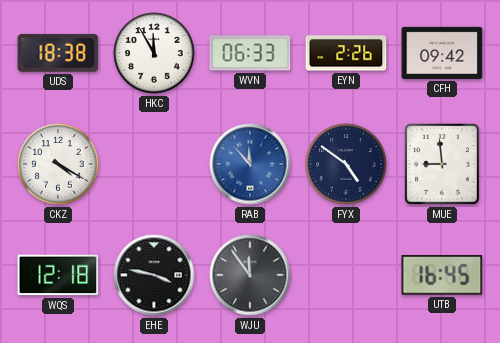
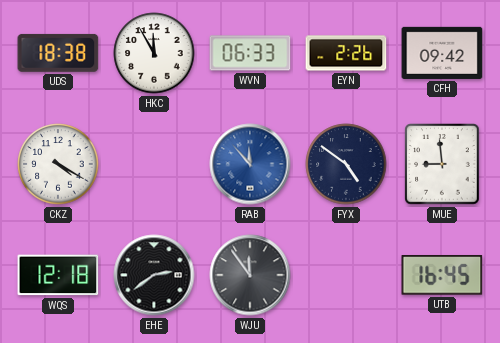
EHE: 3:47 -> 2:39
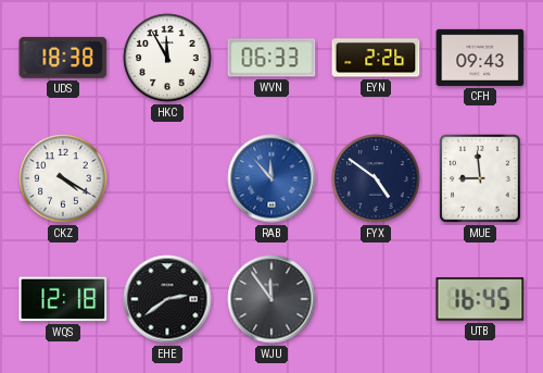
CFH: 09:42 -> 09:43
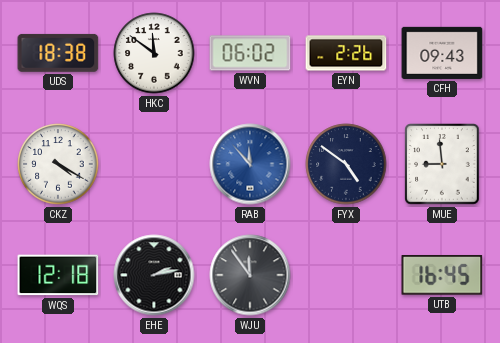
HKC: 11:55 -> 11:51
WVN: 06:33 -> 06:02
EHE: 2:39 -> 2:13
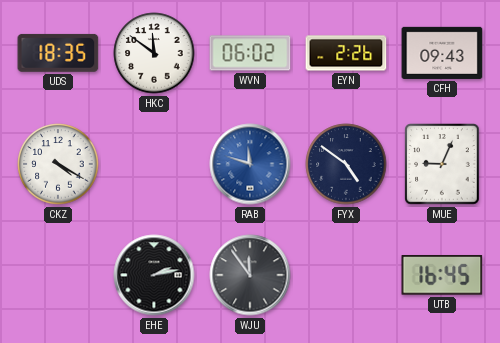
UDS: 18:38 -> 18:35
RAB: 11:53 -> 11:48
MUE: 8:59 -> 9:04
WQS: 12:18 -> none
